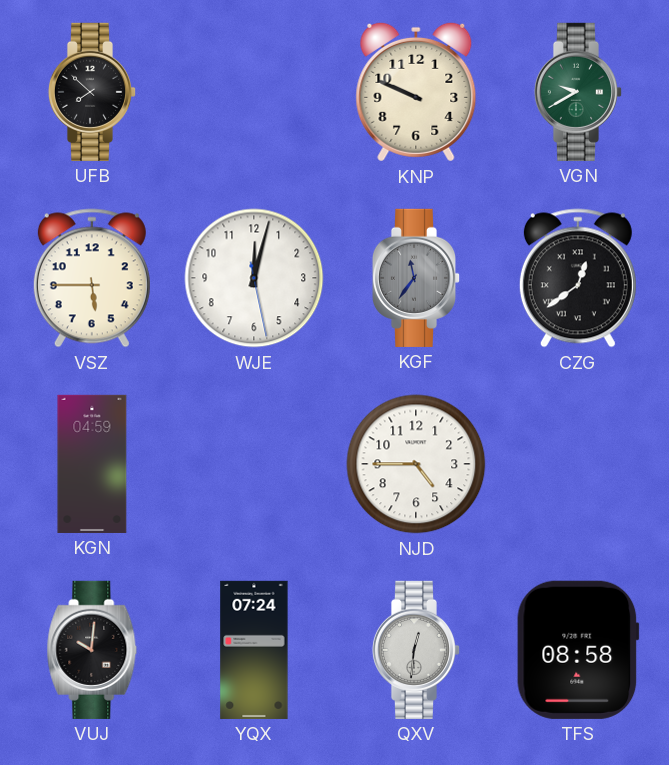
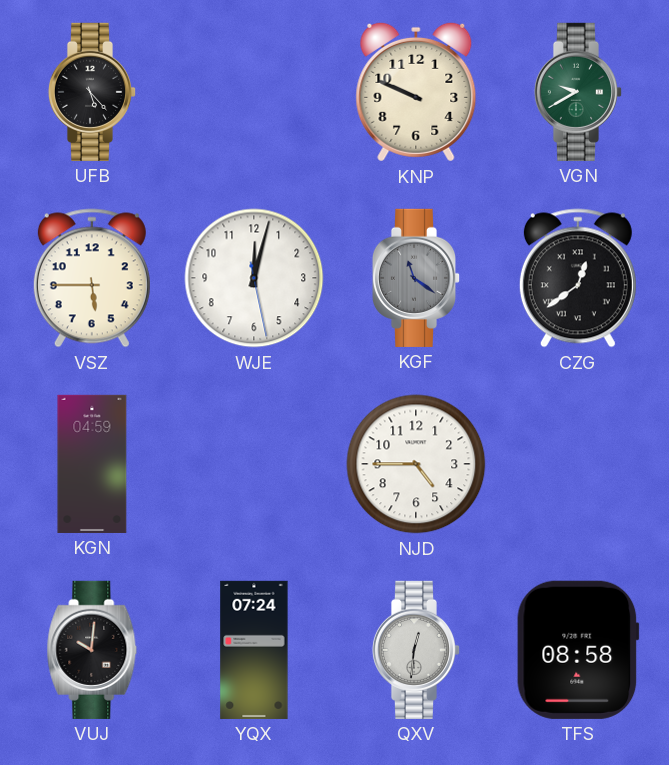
UFB: 7:52 -> 5:23
KGF: 11:36 -> 11:21
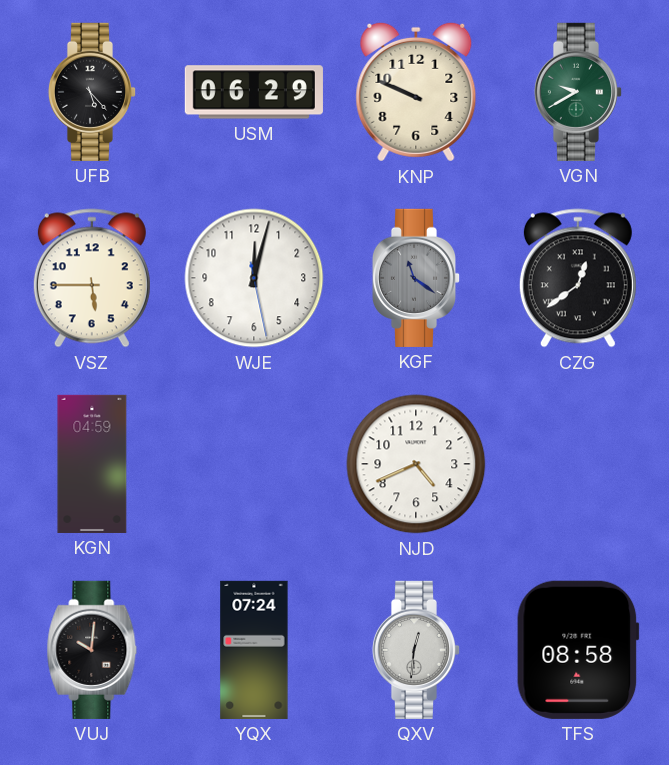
USM: none -> 06:29
NJD: 4:45 -> 4:41
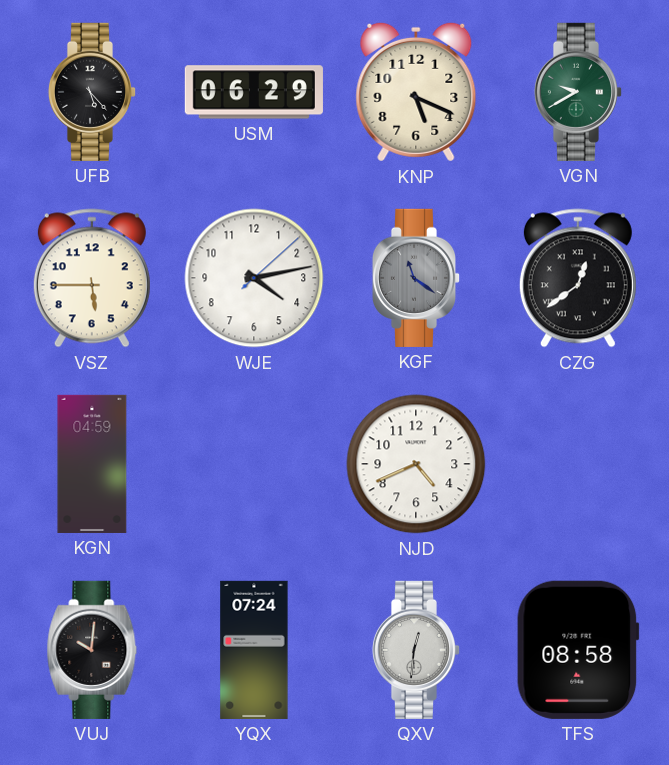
KNP: 9:49 -> 5:19
WJE: 12:02 -> 4:13
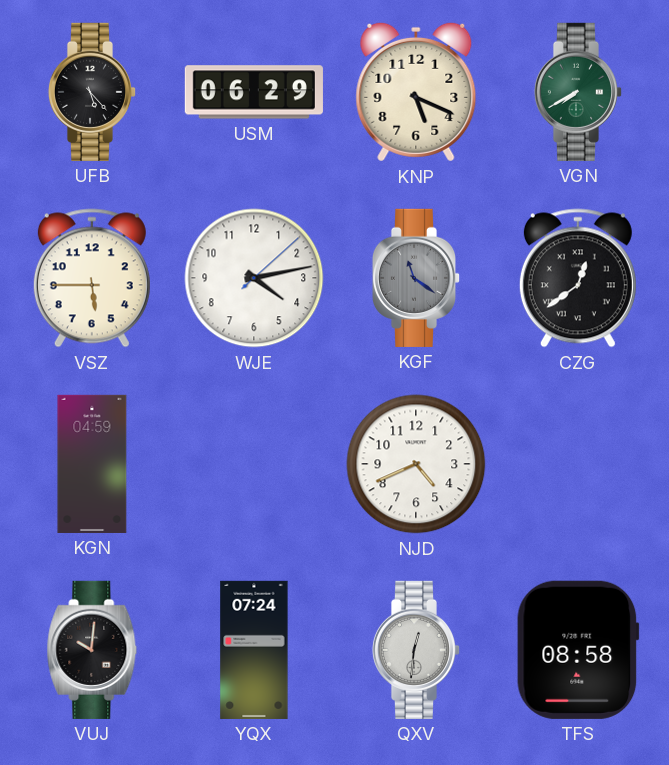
VGN: 9:40 -> 7:40
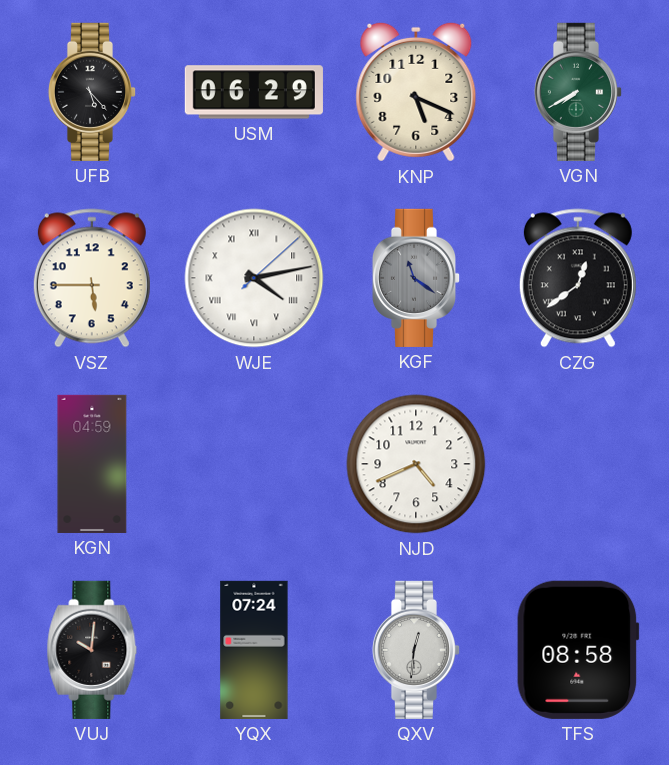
WJE numerals: Arabic -> Roman
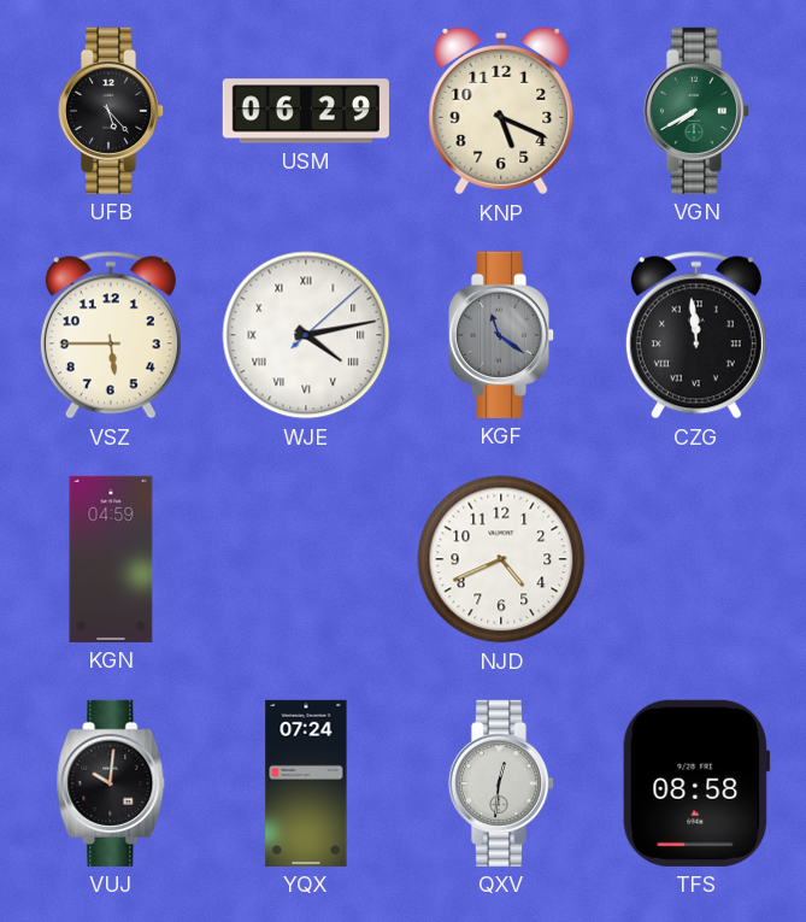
CZG: 12:39 -> 11:59
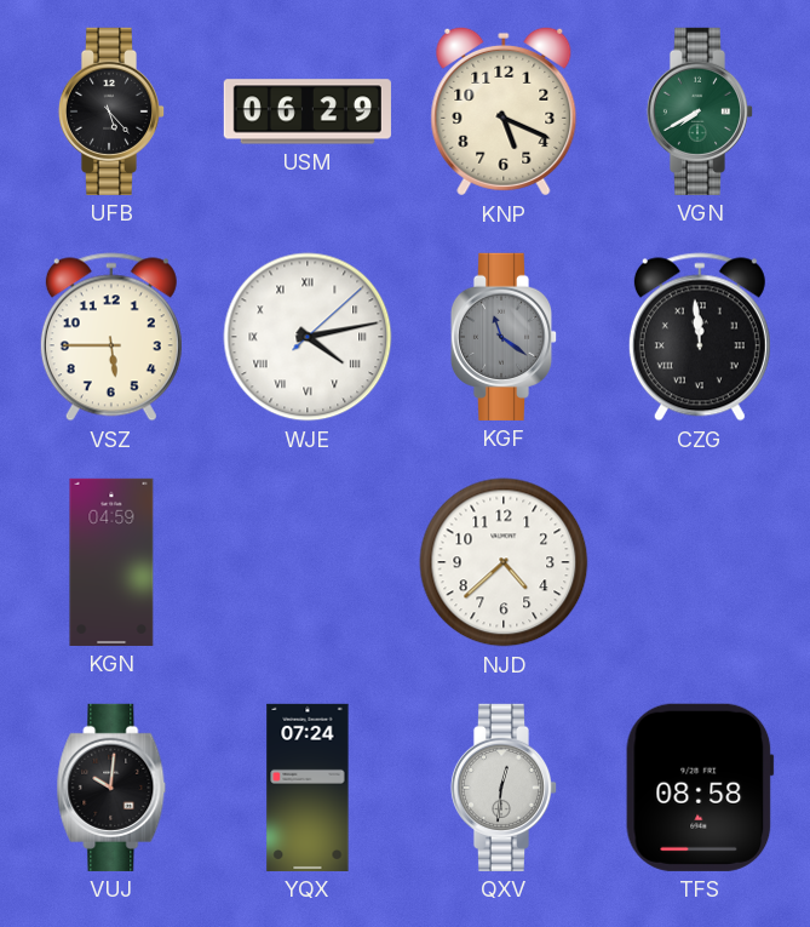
NJD: 4:41 -> 4:38
